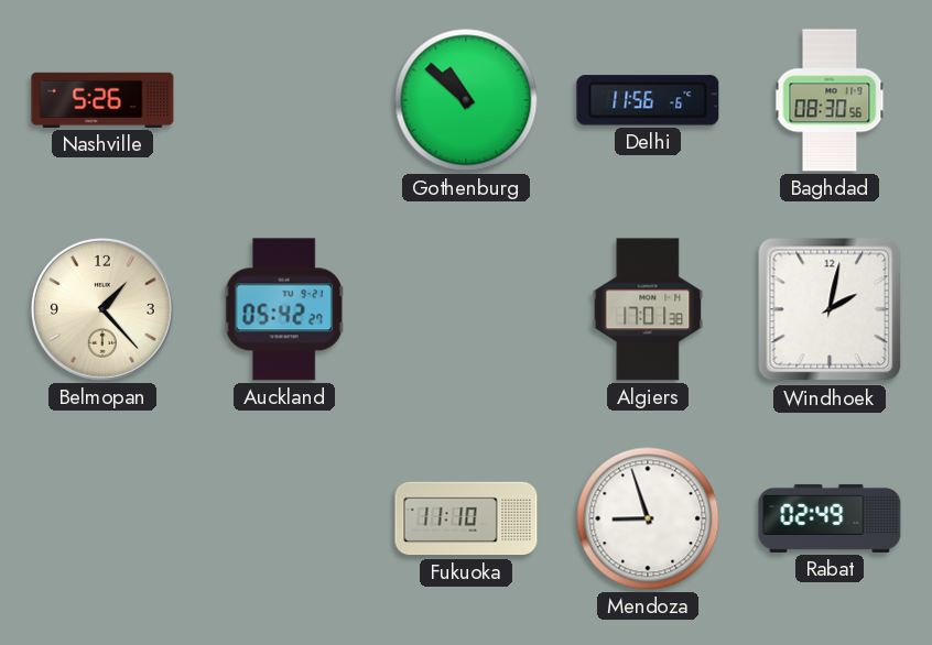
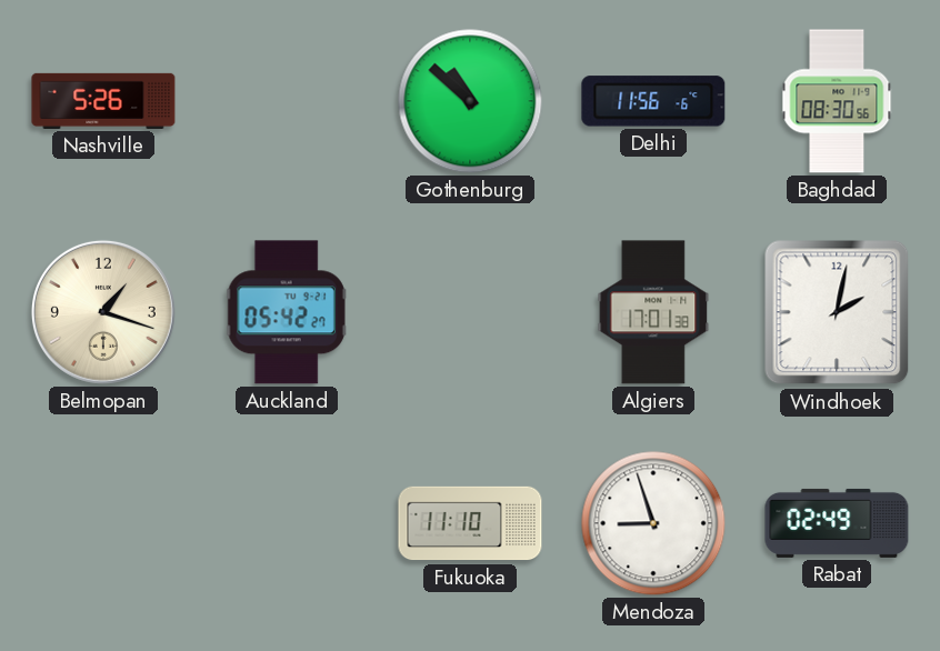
Belmopan: 1:23 -> 1:18
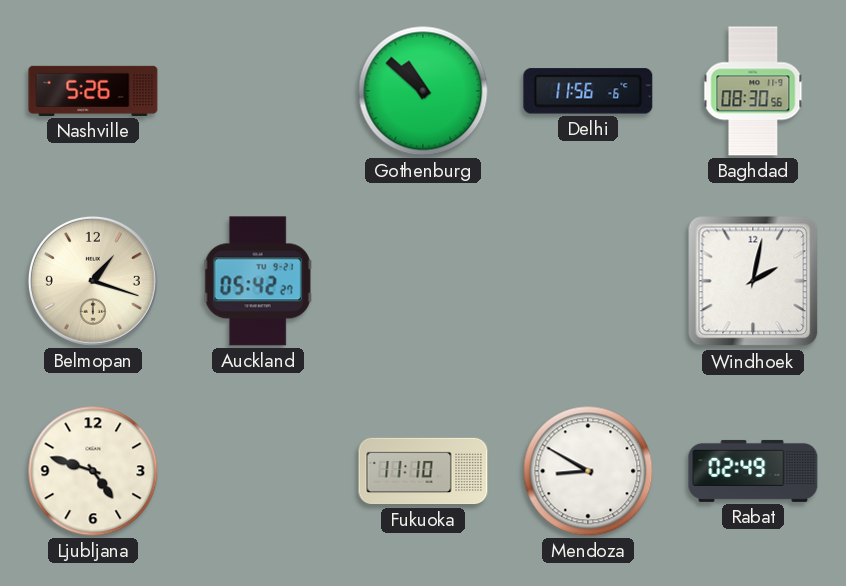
Algiers: 17:01 -> none
Ljubljana: none -> 4:48
Mendoza: 8:57 -> 8:50
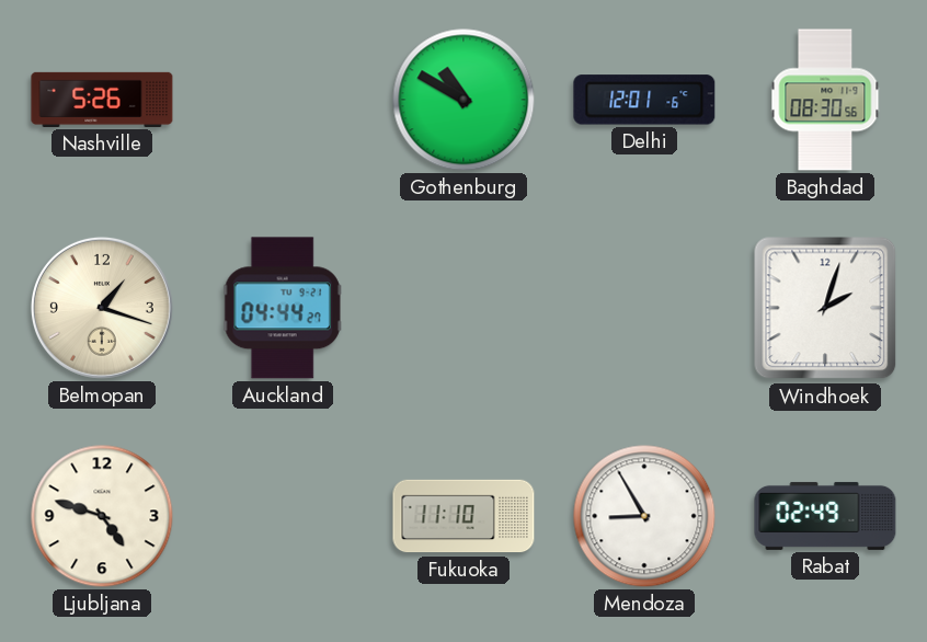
Gothenburg: 10:52 -> 10:50
Delhi: 11:56 -> 12:01
Auckland: 05:42 -> 04:44
Windhoek: 2:02 -> 2:03
Mendoza: 8:50 -> 8:55
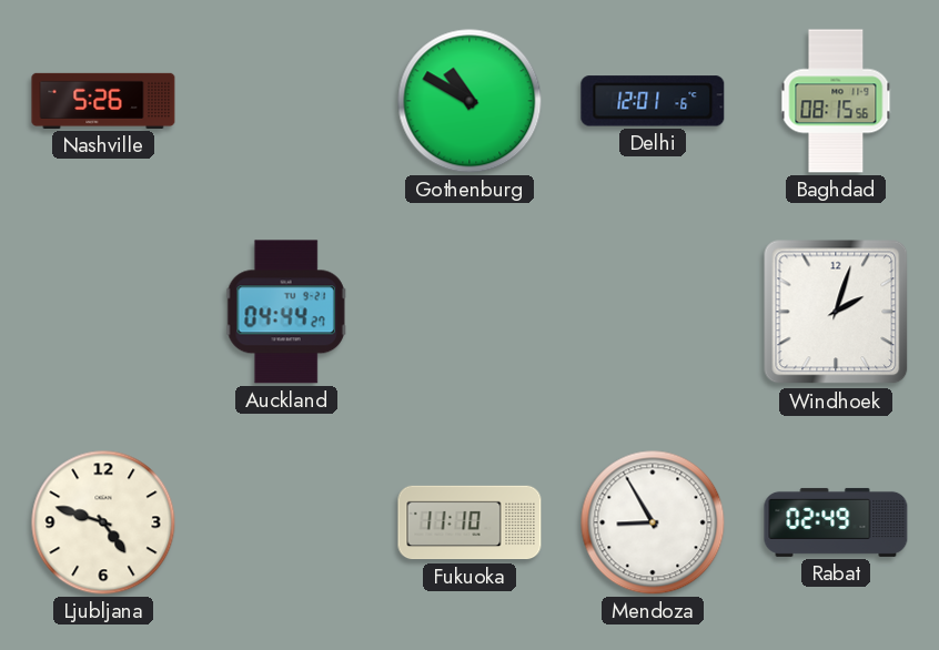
Baghdad: 08:30 -> 08:15
Belmopan: 1:18 -> none
